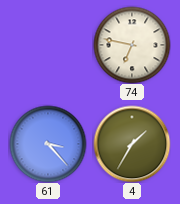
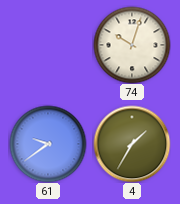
74: 6:47 -> 10:03
61: 3:23 -> 9:39
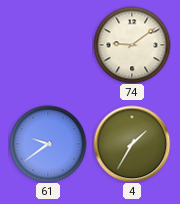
74: 10:03 -> 9:09
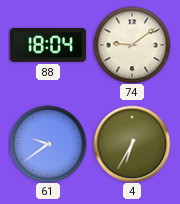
88: none -> 18:04
4: 1:35 -> 6:35
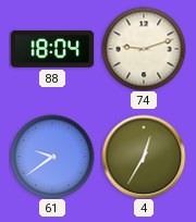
74: 9:09 -> 9:12
4: 6:35 -> 12:35
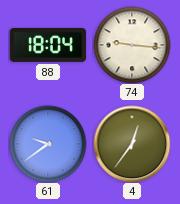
74: 9:12 -> 9:16
4: 12:35 -> 12:36
